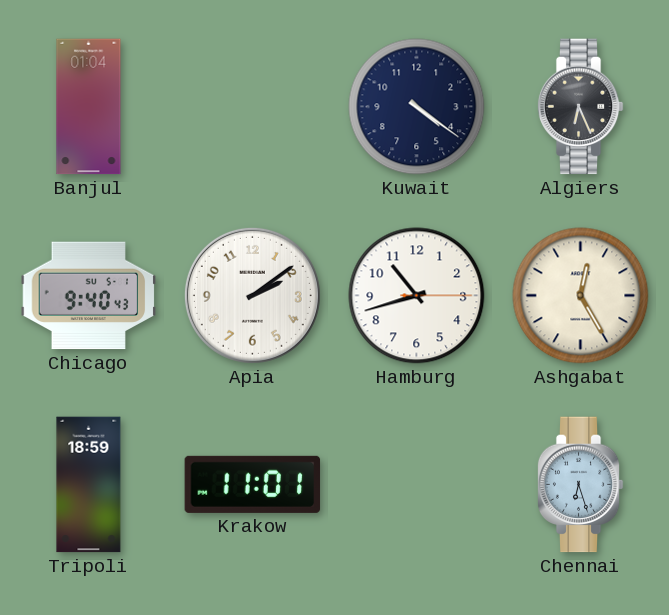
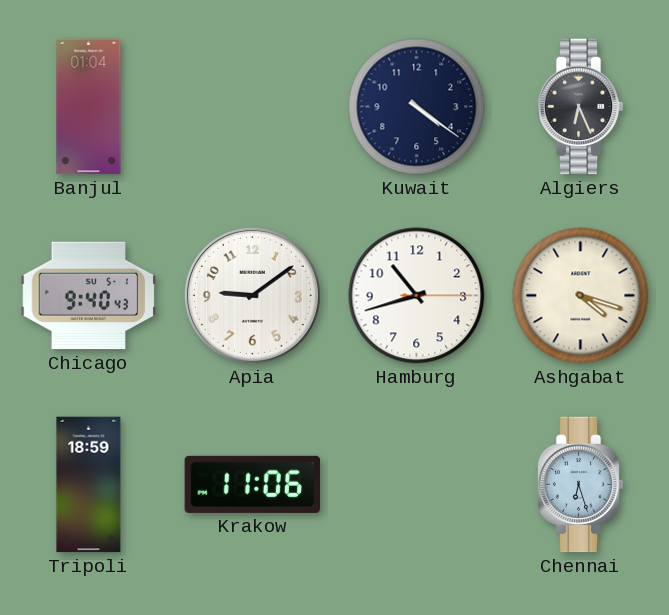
Apia: 2:09 -> 9:09
Ashgabat: 12:25 -> 4:18
Krakow: 11:01 -> 11:06
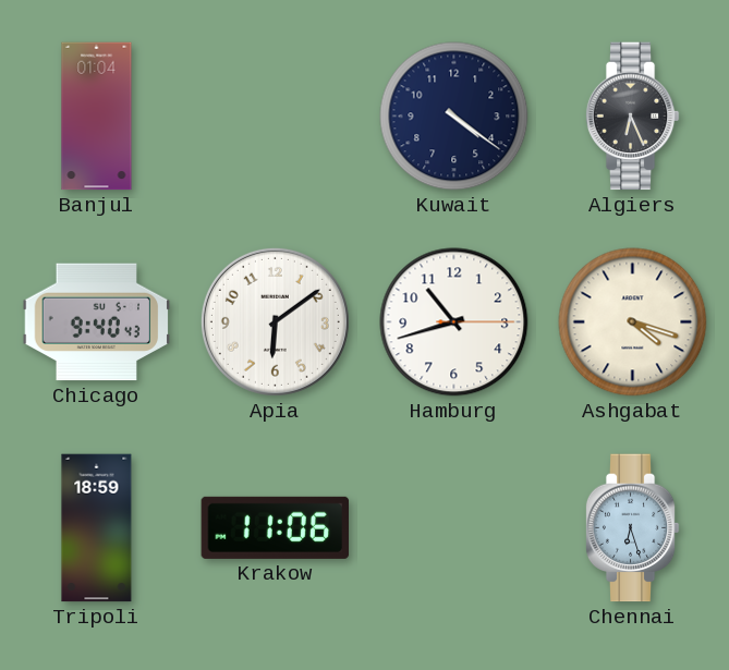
Apia: 9:09 -> 6:09
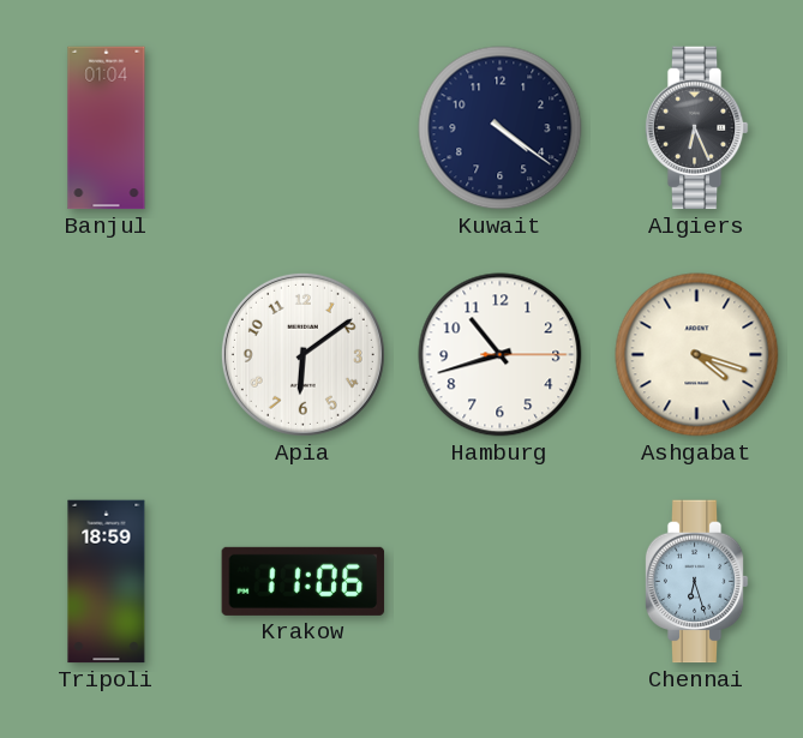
Chicago: 9:40 -> none
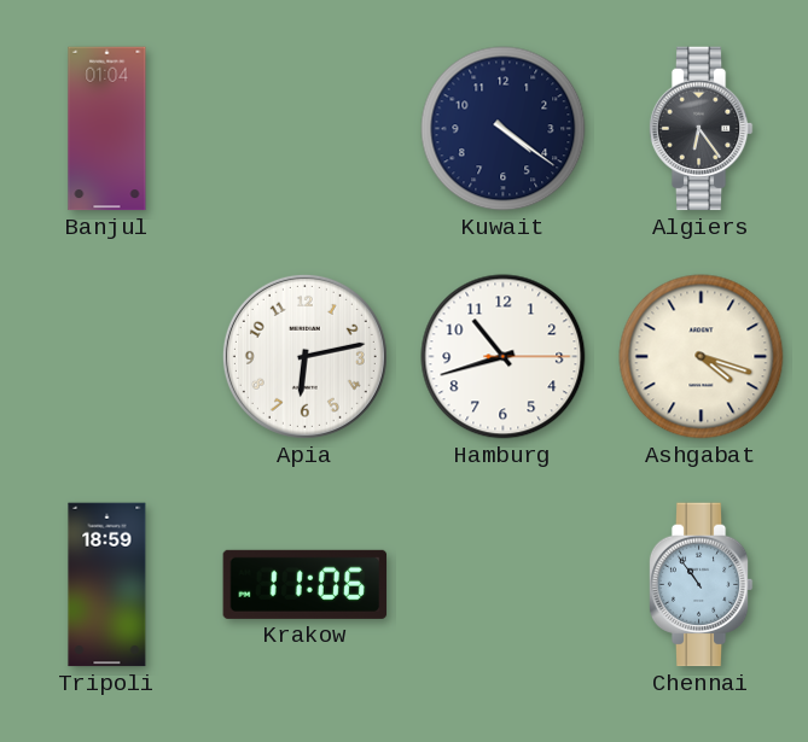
Algiers: 6:26 -> 6:24
Apia: 6:09 -> 6:13
Chennai: 6:27 -> 10:54
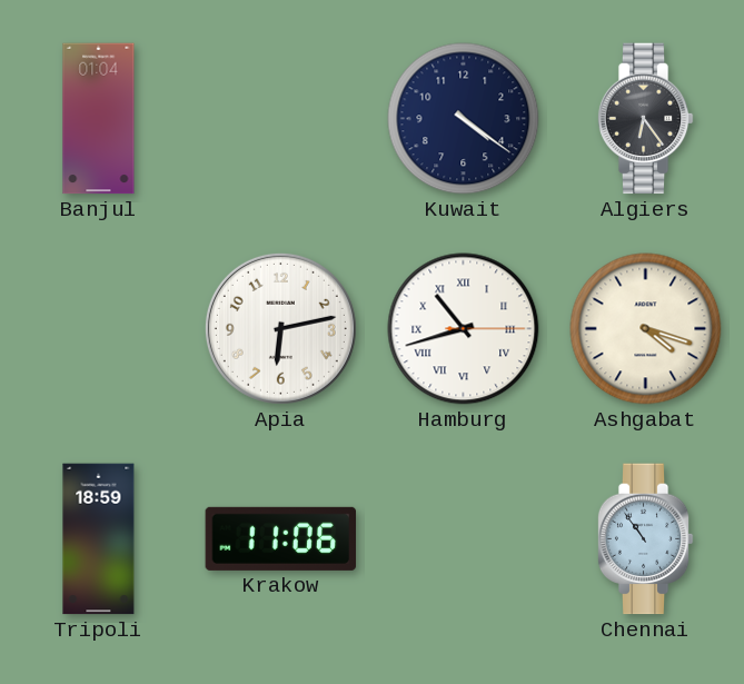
Hamburg numerals: Arabic -> Roman
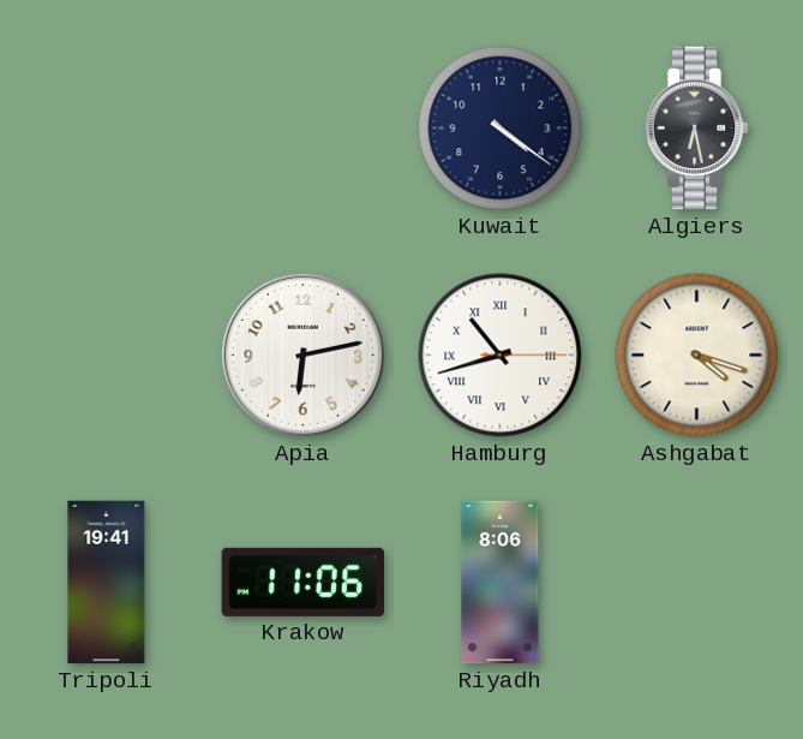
Banjul: 01:04 -> none
Algiers: 6:24 -> 6:28
Tripoli: 18:59 -> 19:41
Riyadh: none -> 8:06
Chennai: 10:54 -> none
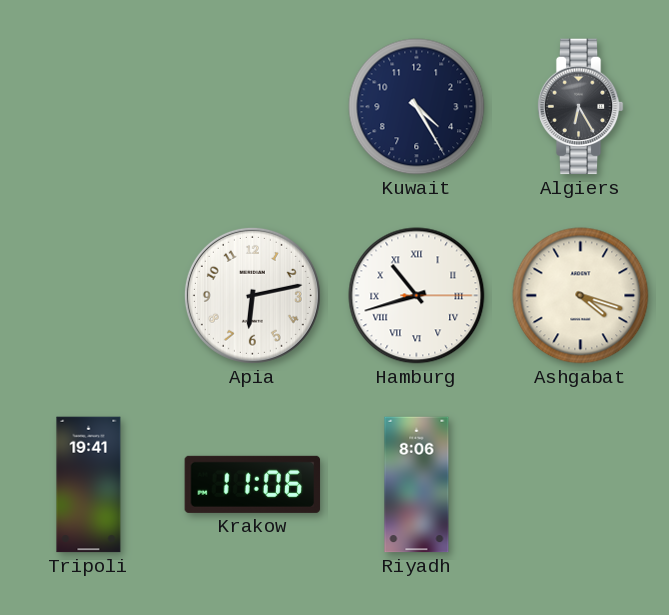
Kuwait: 4:21 -> 4:25
Algiers: 6:28 -> 6:25
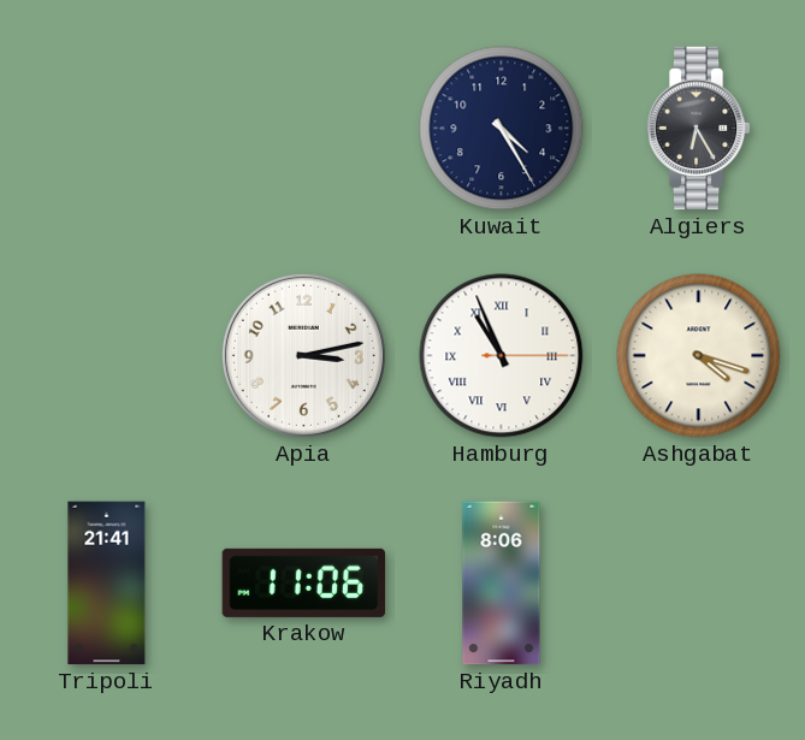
Apia: 6:13 -> 3:13
Hamburg: 10:42 -> 10:56
Tripoli: 19:41 -> 21:41
